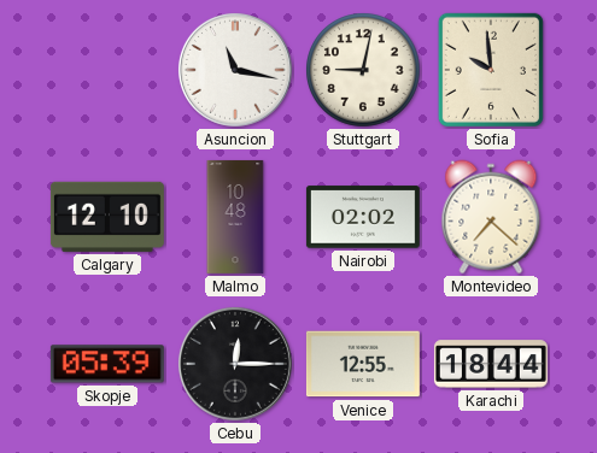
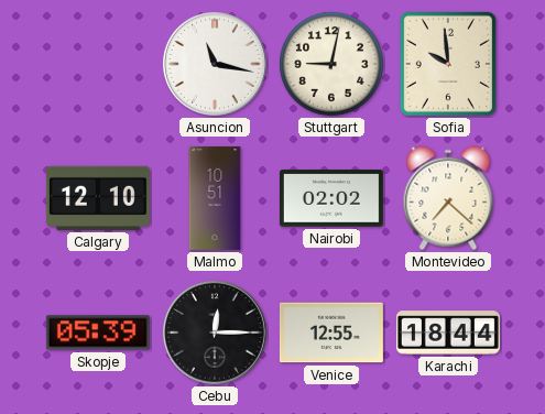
Malmo: 10:48 -> 10:51
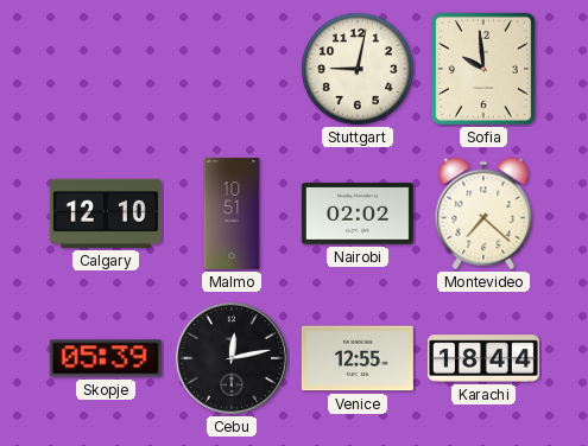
Asuncion: 11:17 -> none
Cebu: 12:15 -> 12:13
